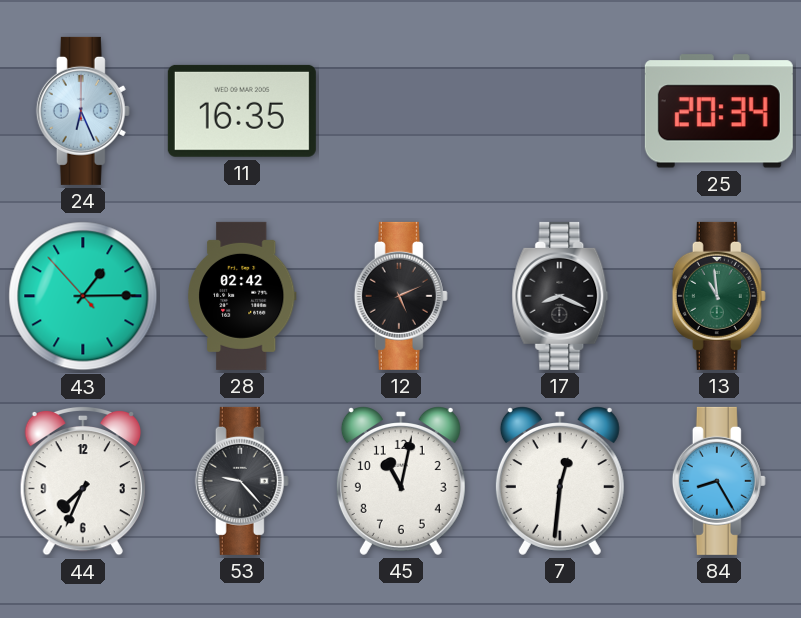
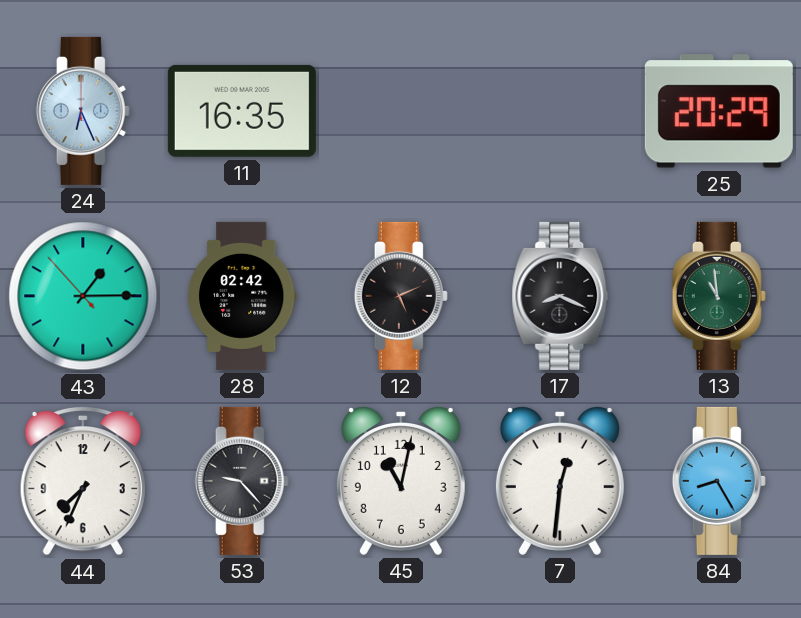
25: 20:34 -> 20:29
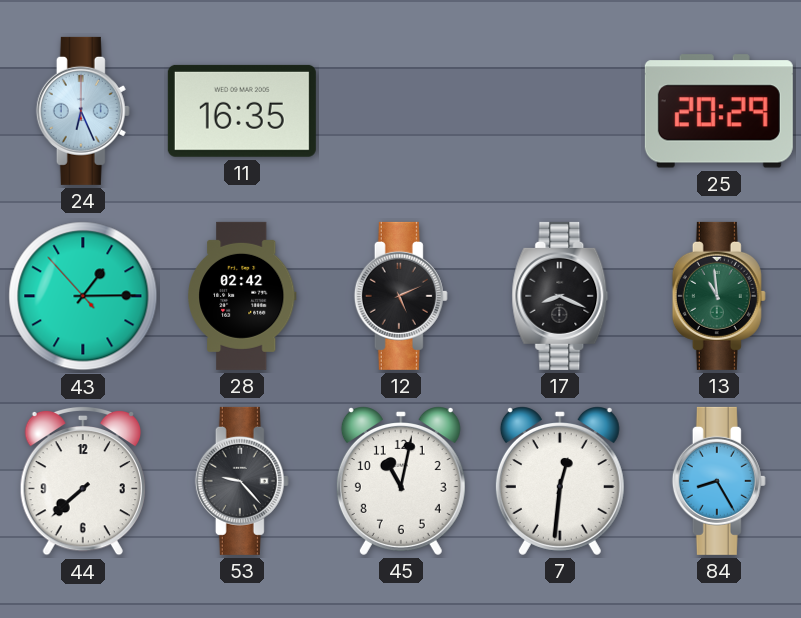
44: 7:34 -> 7:38
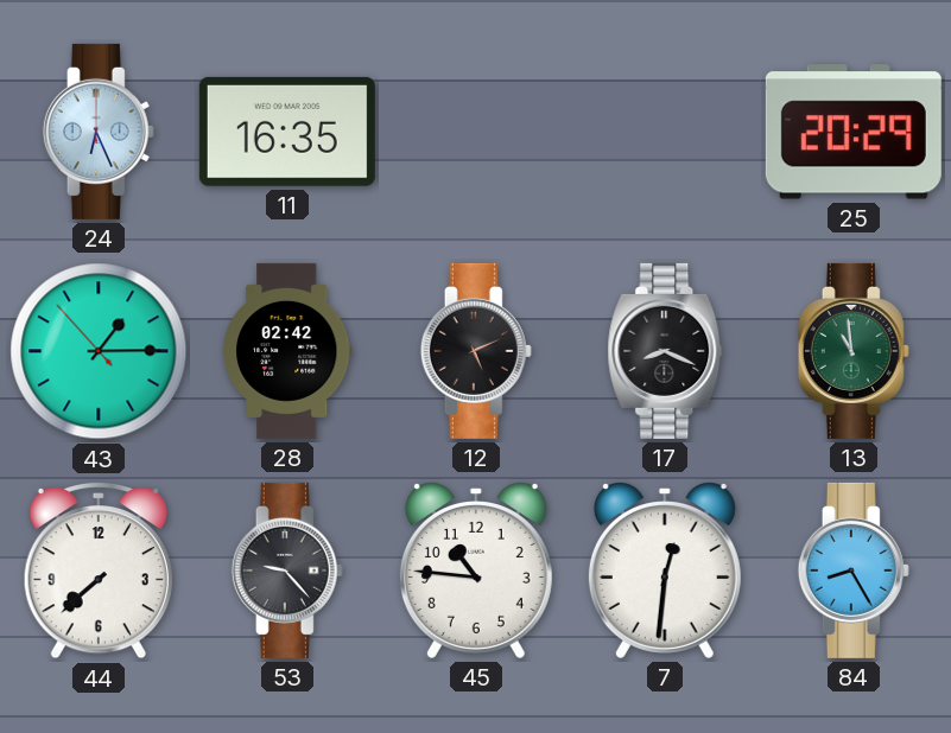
45: 11:02 -> 10:46
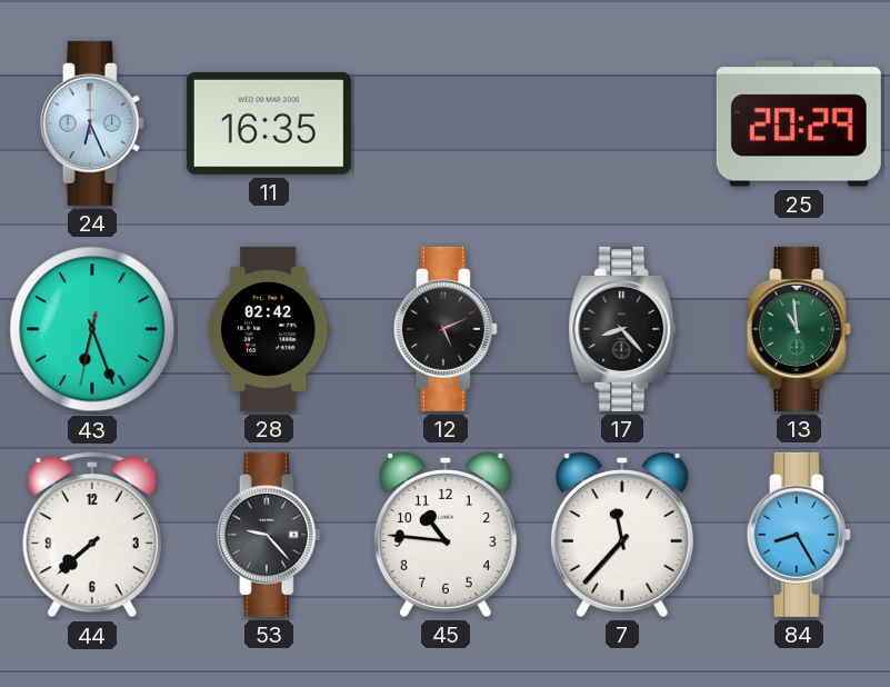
43: 1:14 -> 6:26
17: 8:19 -> 8:23
7: 12:31 -> 11:37
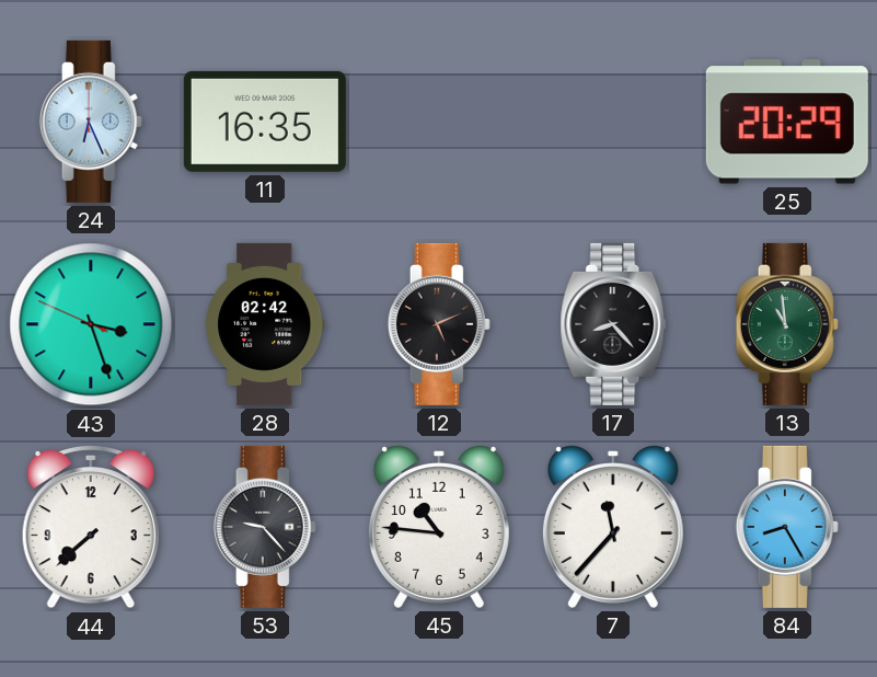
43: 6:26 -> 3:26
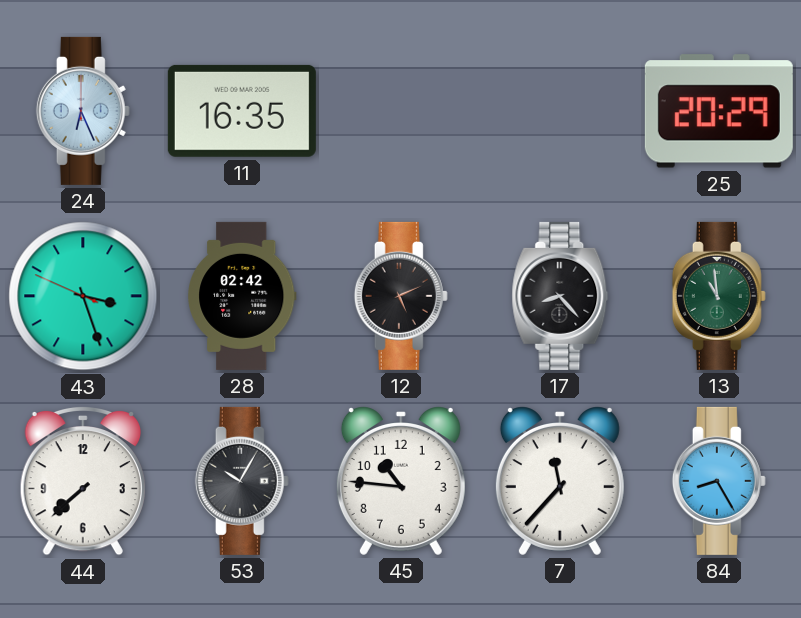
53: 9:23 -> 10:05
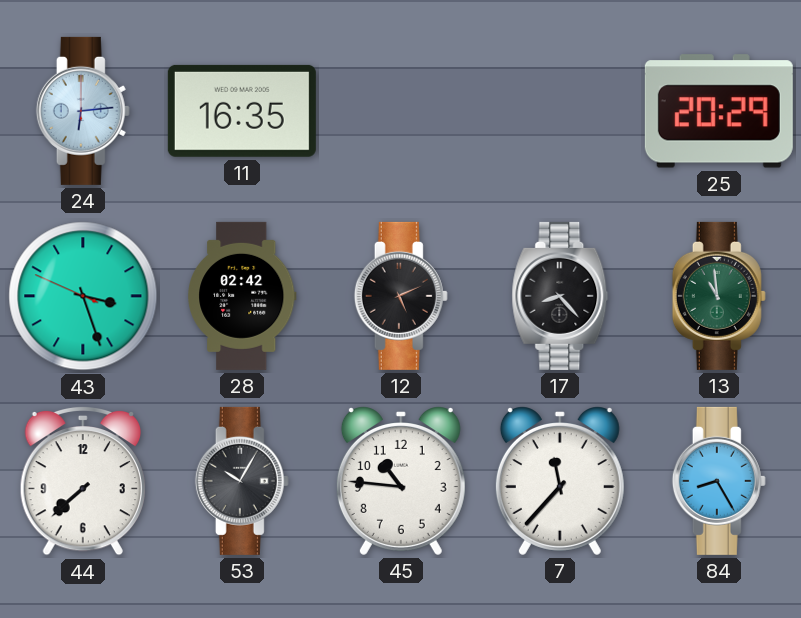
24: 6:26 -> 6:14
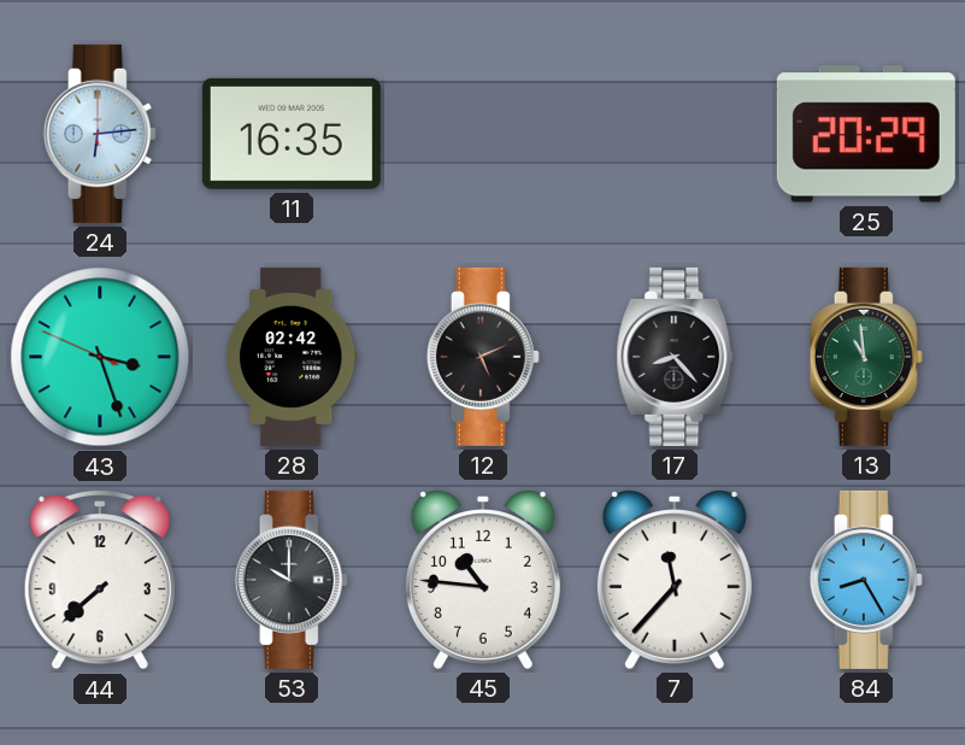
53: 10:05 -> 10:00
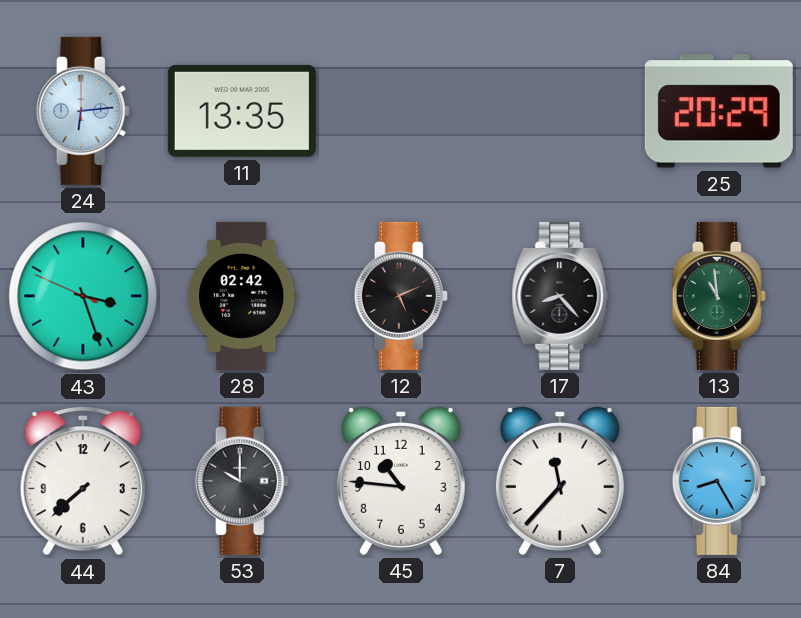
11: 16:35 -> 13:35
